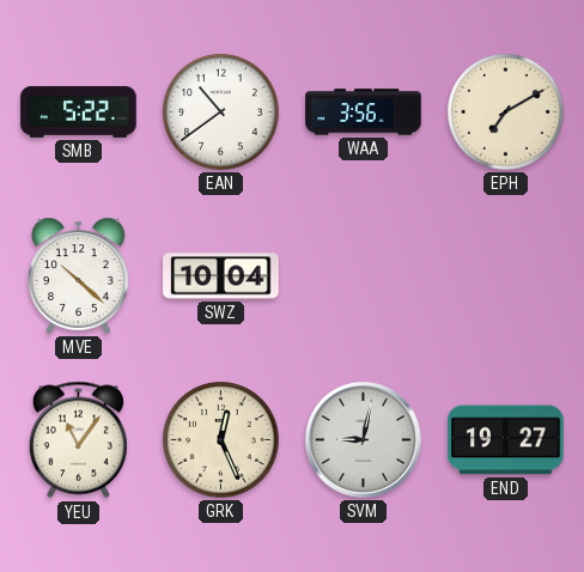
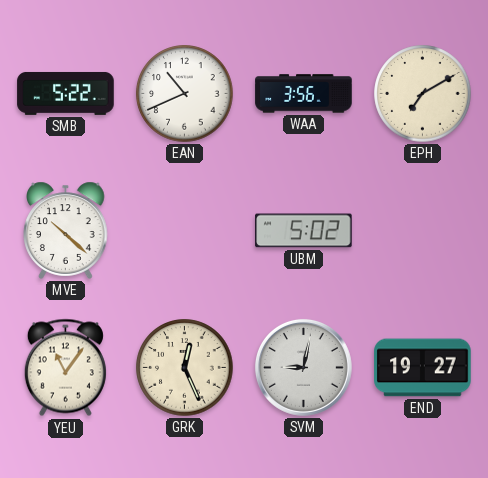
EAN: 10:39 -> 10:41
SWZ: 10:04 -> none
UBM: none -> 5:02
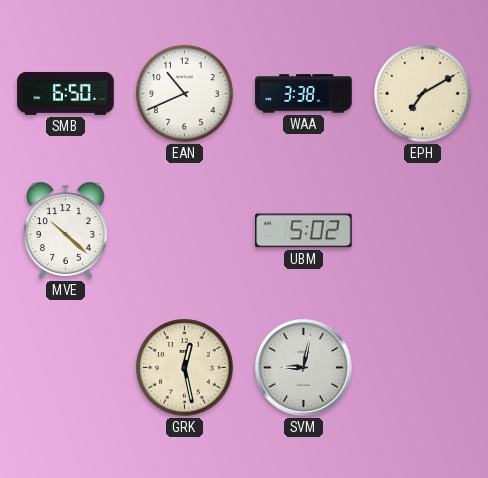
SMB: 5:22 -> 6:50
WAA: 3:56 -> 3:38
YEU: 11:06 -> none
GRK: 12:26 -> 12:28
END: 19:27 -> none
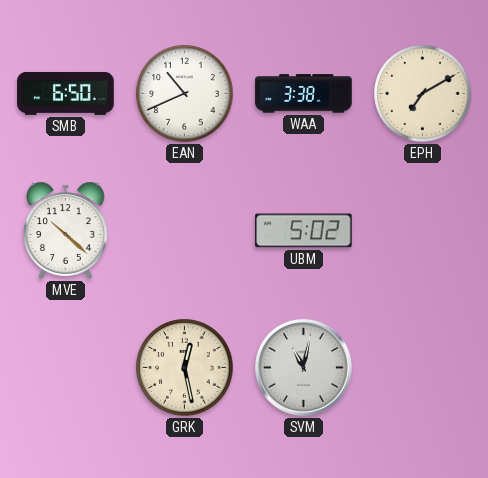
SVM: 9:02 -> 11:02
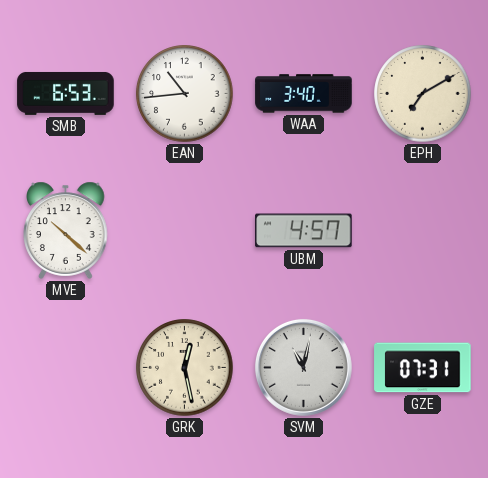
SMB: 6:50 -> 6:53
EAN: 10:41 -> 10:44
WAA: 3:38 -> 3:40
UBM: 5:02 -> 4:57
GZE: none -> 07:31
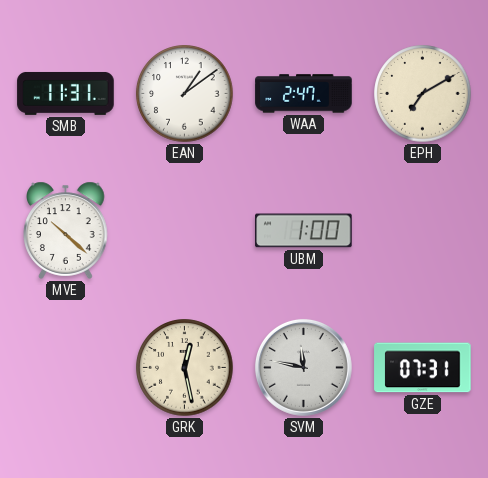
SMB: 6:53 -> 11:31
EAN: 10:44 -> 1:09
WAA: 3:40 -> 2:47
UBM: 4:57 -> 1:00
SVM: 11:02 -> 11:47
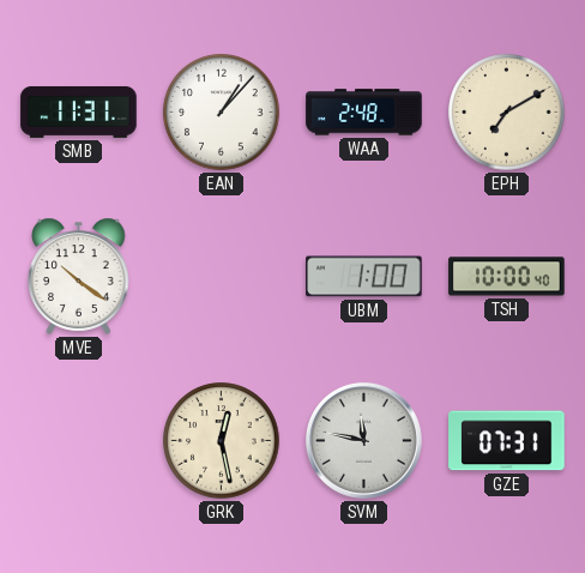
EAN: 1:09 -> 1:07
WAA: 2:47 -> 2:48
MVE: 10:22 -> 10:21
TSH: none -> 10:00
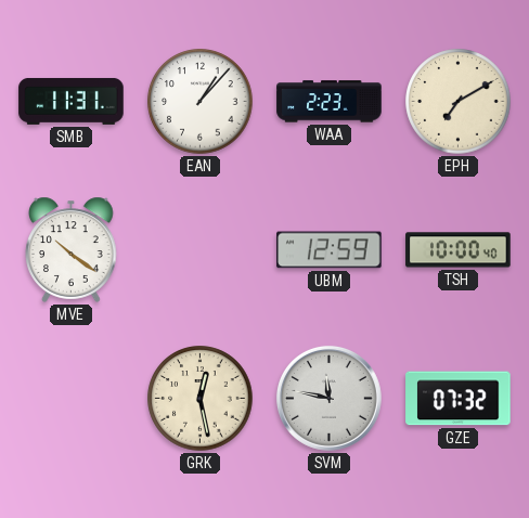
WAA: 2:48 -> 2:23
UBM: 1:00 -> 12:59
GZE: 07:31 -> 07:32
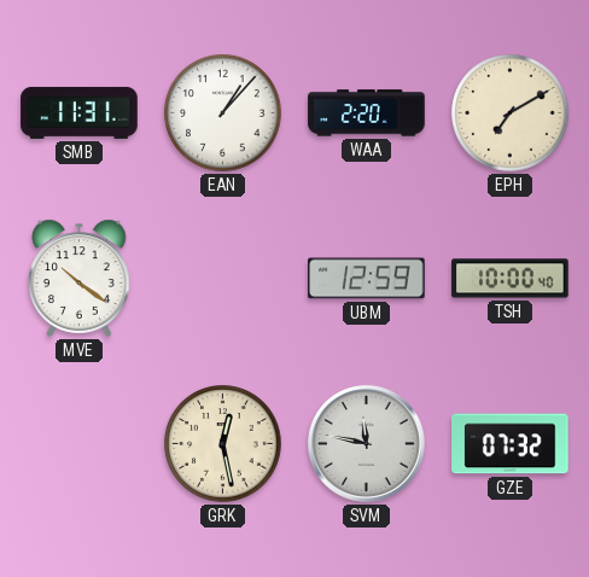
WAA: 2:23 -> 2:20
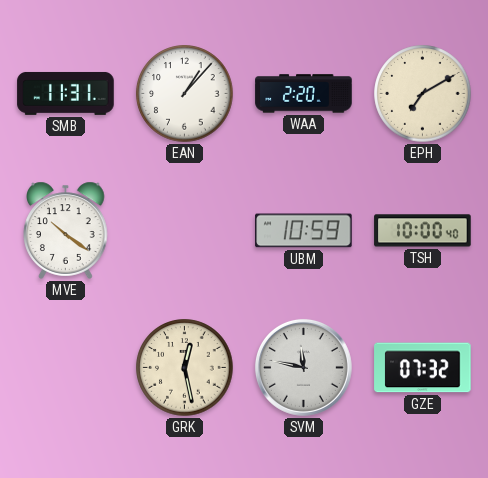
UBM: 12:59 -> 10:59
